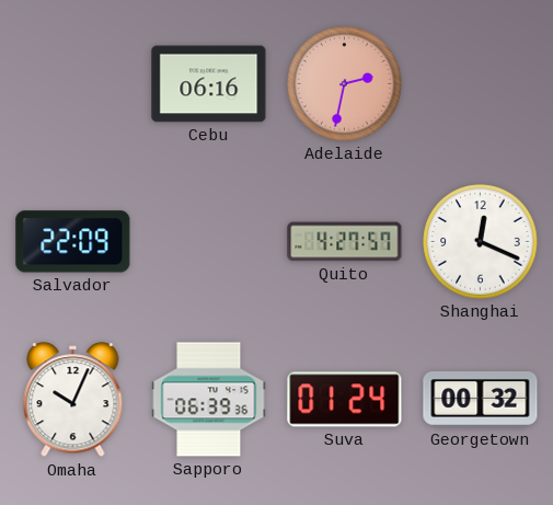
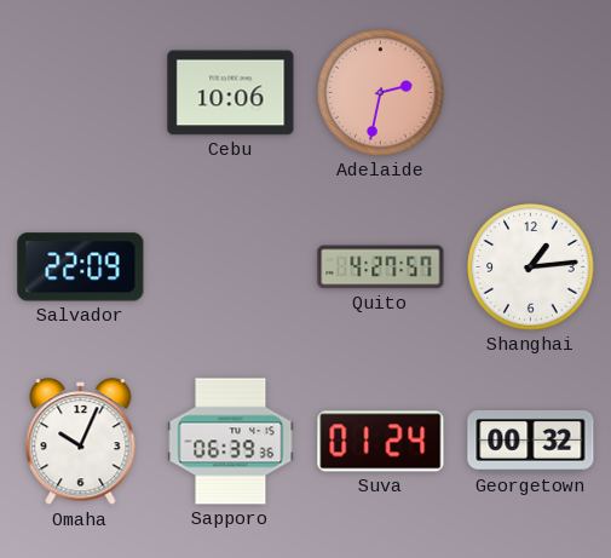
Cebu: 06:16 -> 10:06
Shanghai: 12:19 -> 1:14
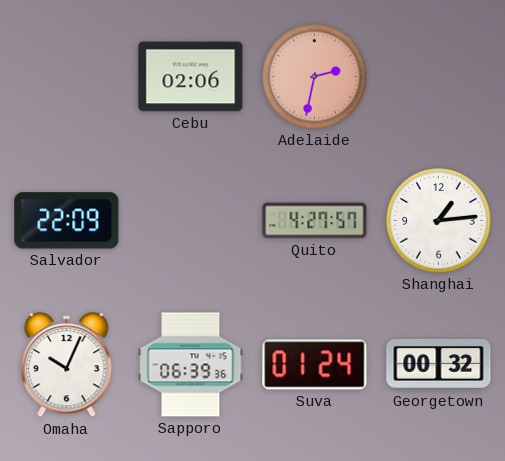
Cebu: 10:06 -> 02:06
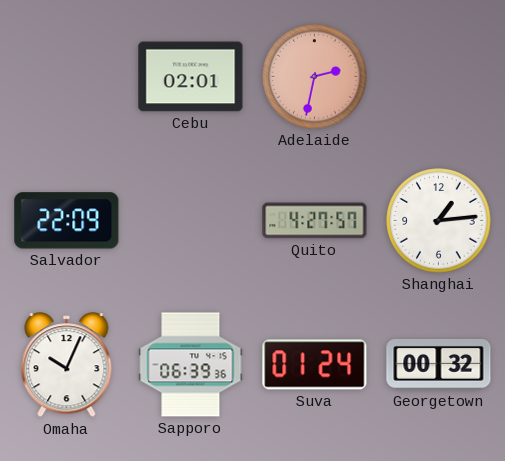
Cebu: 02:06 -> 02:01
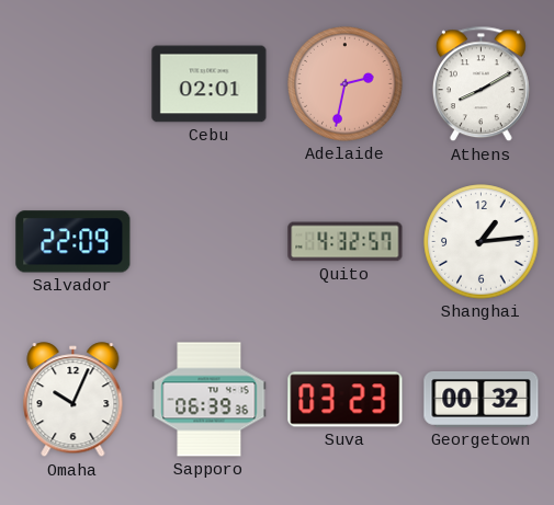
Athens: none -> 8:10
Quito: 4:27 -> 4:32
Suva: 01:24 -> 03:23
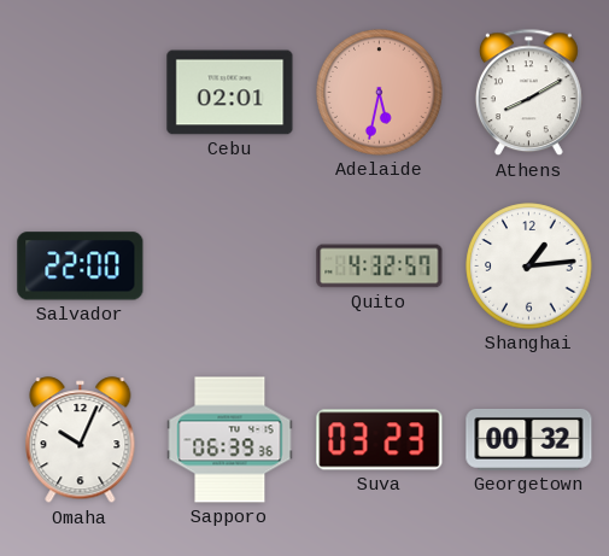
Adelaide: 2:32 -> 5:32
Salvador: 22:09 -> 22:00
